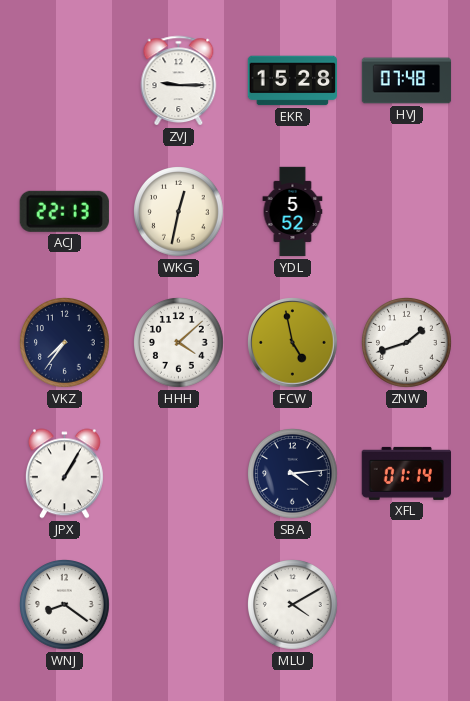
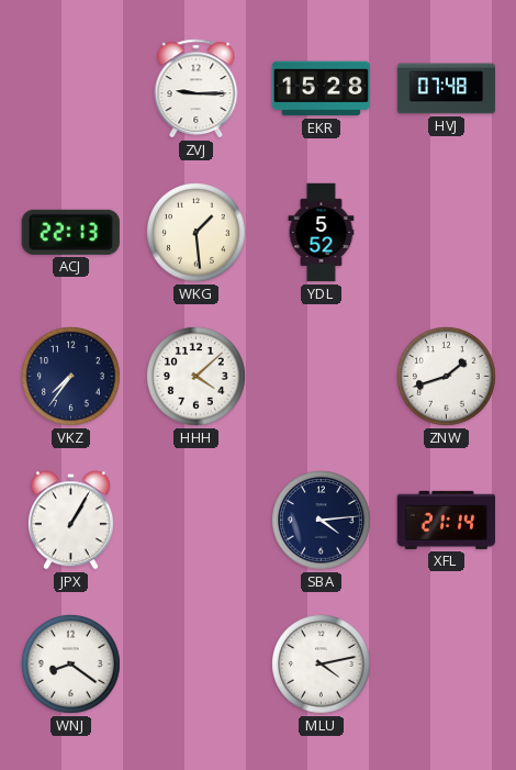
WKG: 12:32 -> 1:29
FCW: 4:58 -> none
XFL: 01:14 -> 21:14
MLU: 4:10 -> 4:13
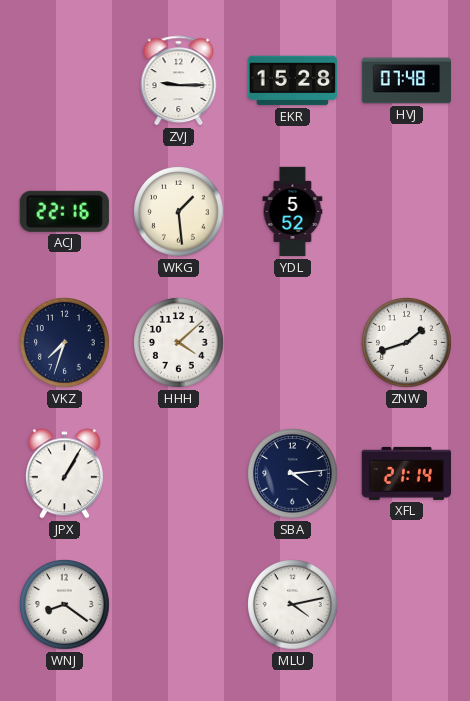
ACJ: 22:13 -> 22:16
VKZ: 7:36 -> 7:33
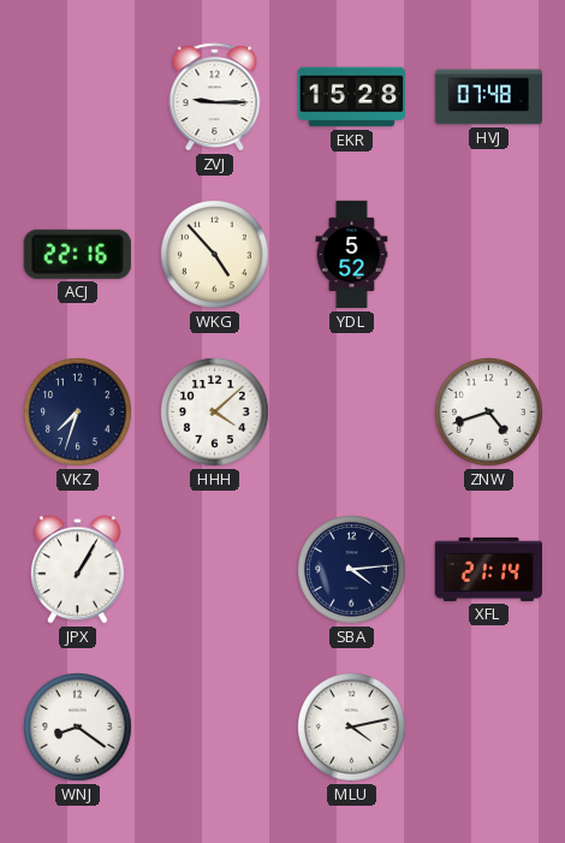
WKG: 1:29 -> 4:53
ZNW: 1:42 -> 4:42
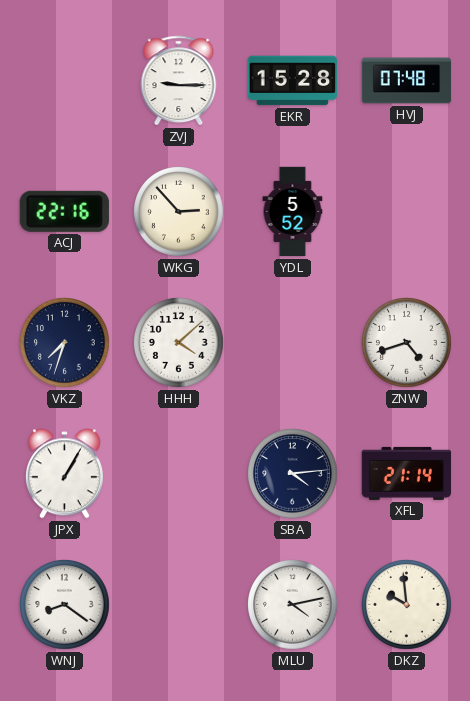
WKG: 4:53 -> 2:53
DKZ: none -> 9:59
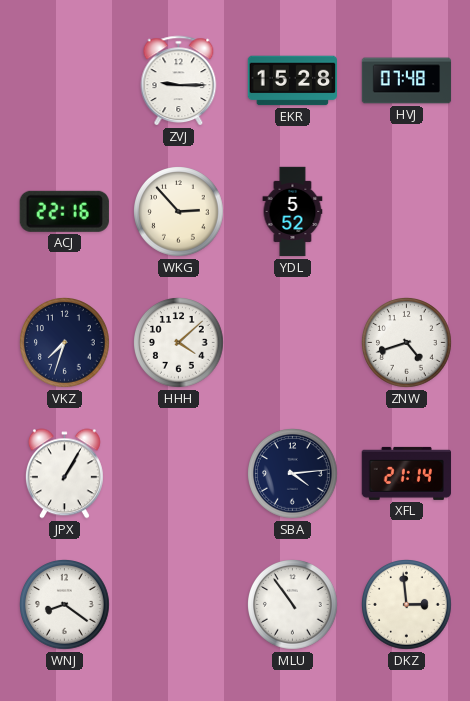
MLU: 4:13 -> 10:54
DKZ: 9:59 -> 2:59
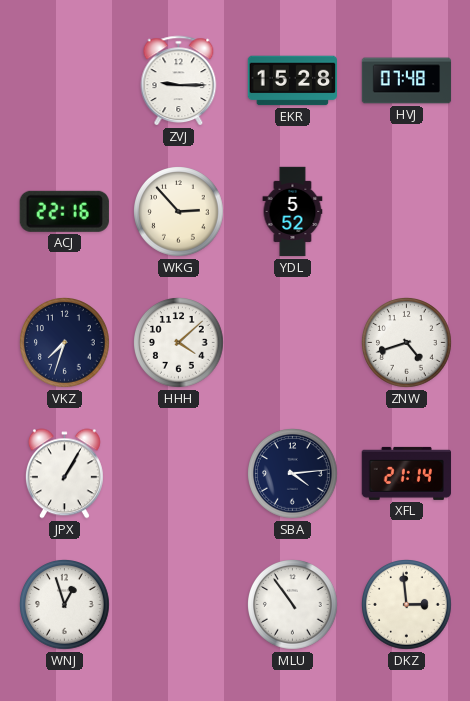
WNJ: 8:21 -> 12:57
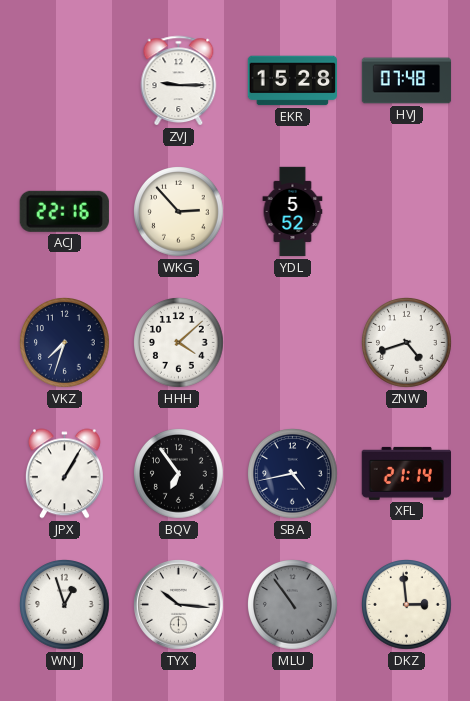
BQV: none -> 6:54
SBA: 4:14 -> 4:43
TYX: none -> 10:16
MLU dial: white -> grey
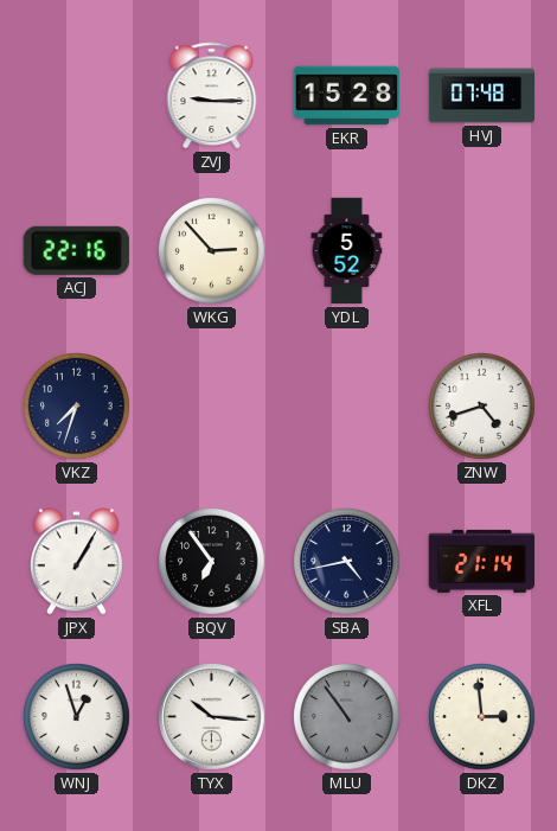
HHH: 4:08 -> none
